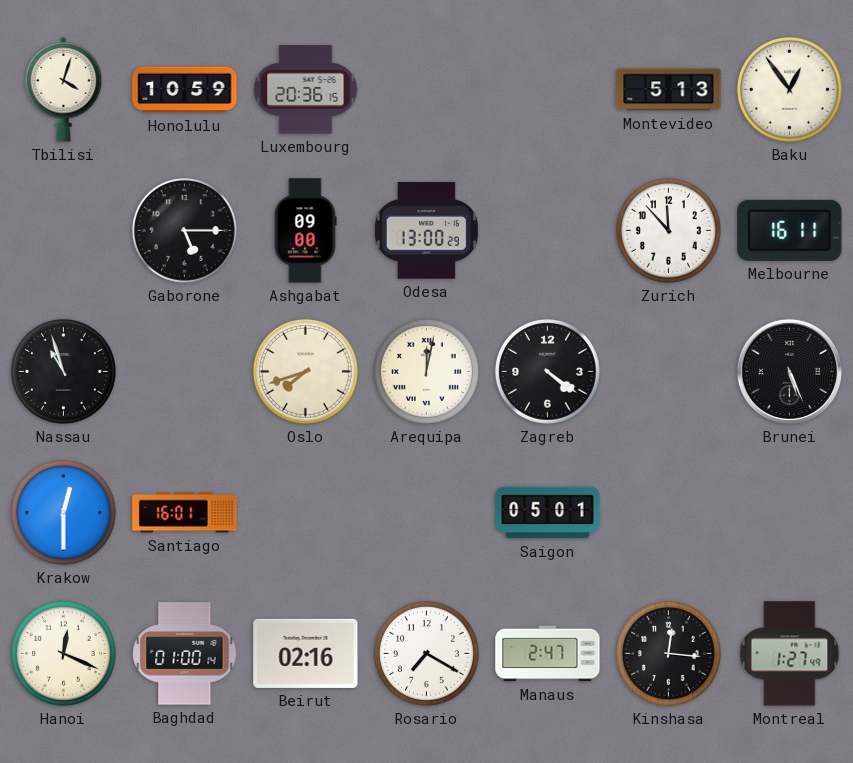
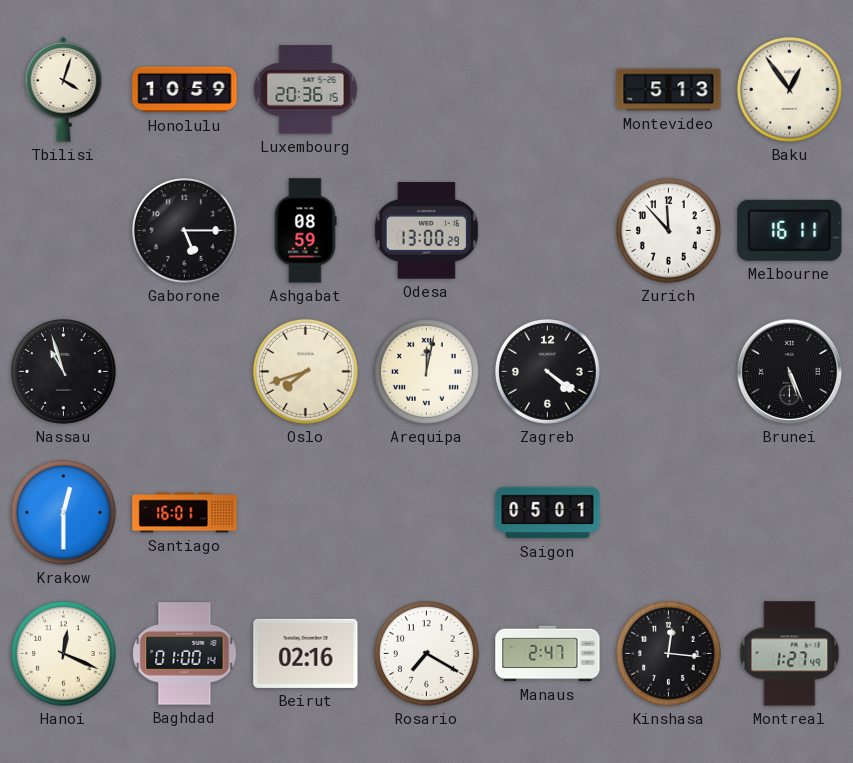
Ashgabat: 09:00 -> 08:59
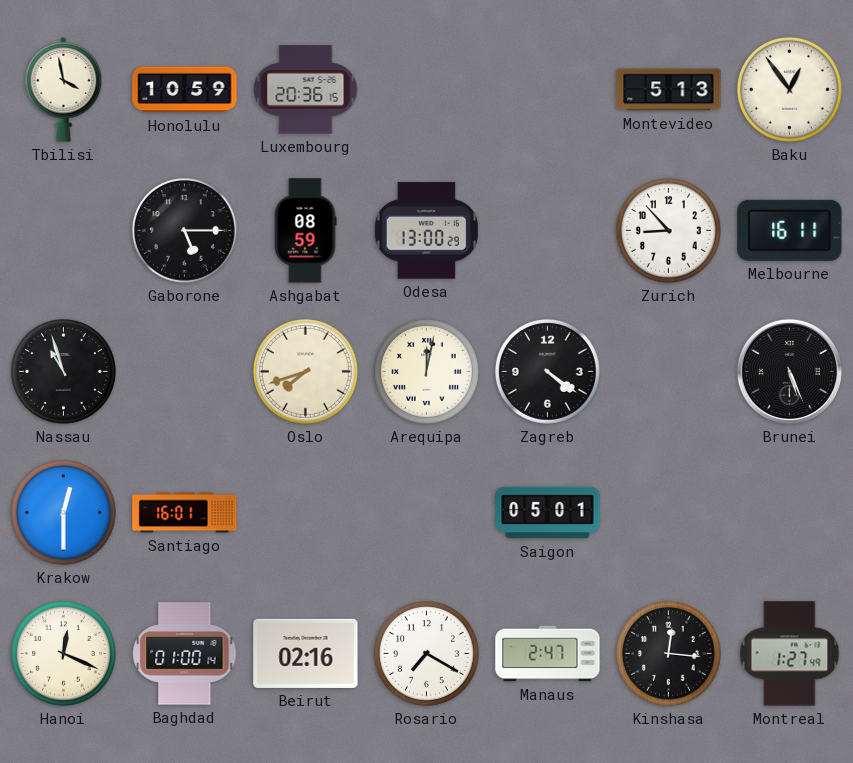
Tbilisi: 4:03 -> 3:58
Zurich: 11:53 -> 8:53
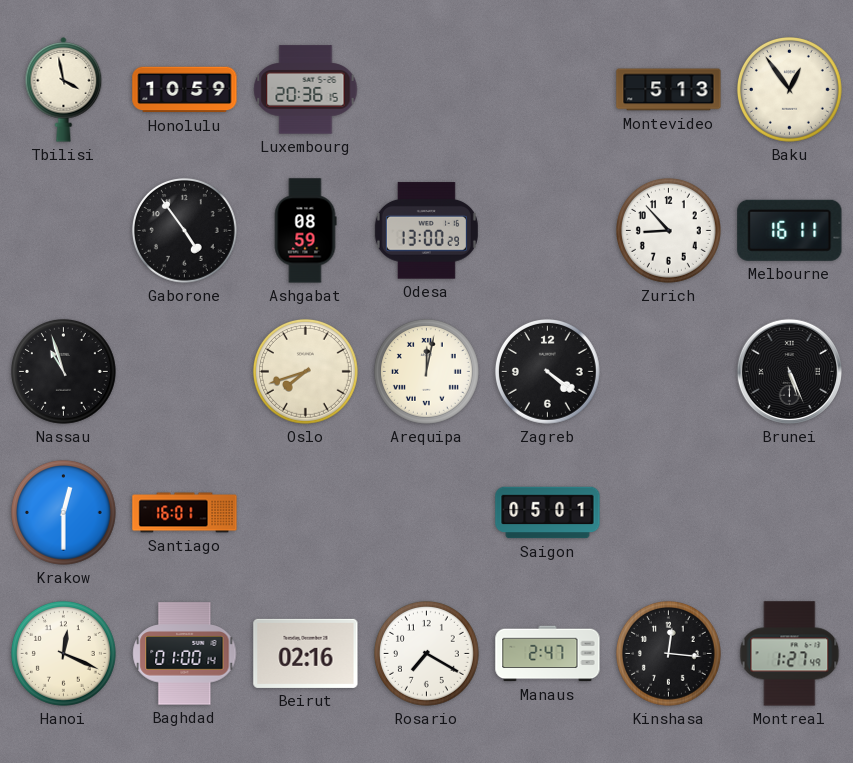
Gaborone: 5:15 -> 4:54
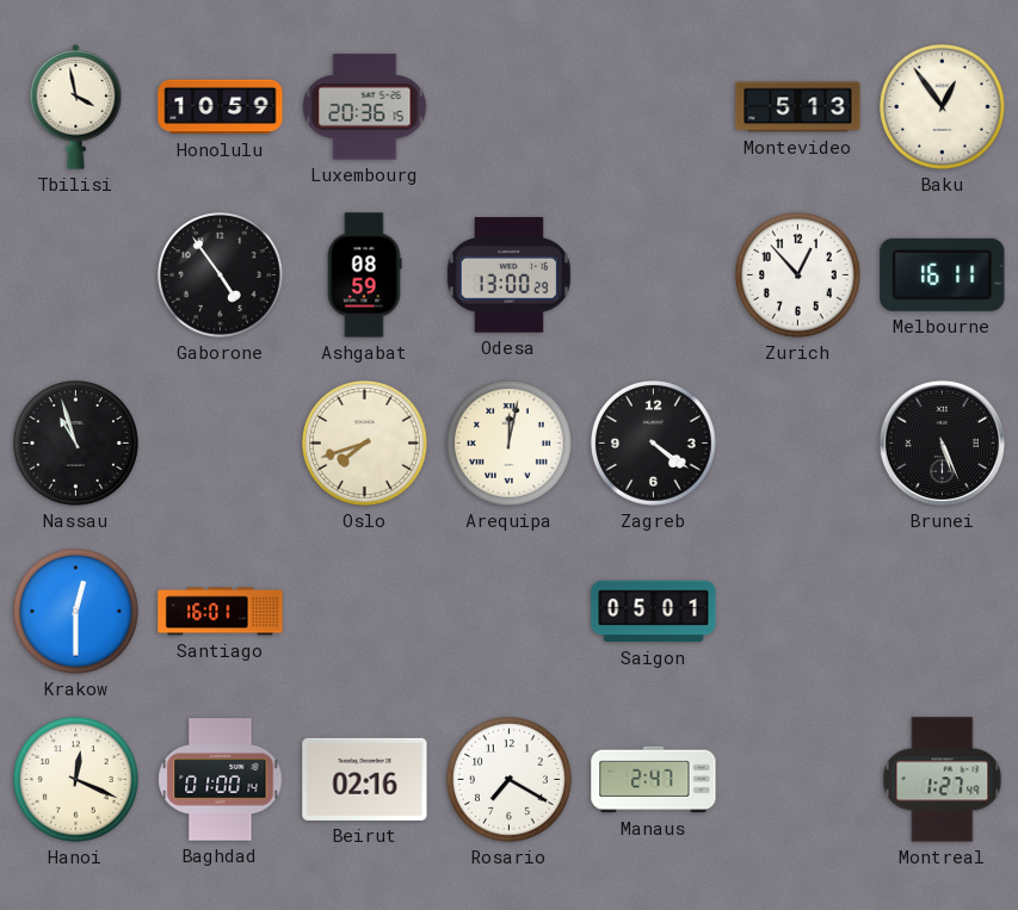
Zurich: 8:53 -> 12:53
Kinshasa: 12:16 -> none
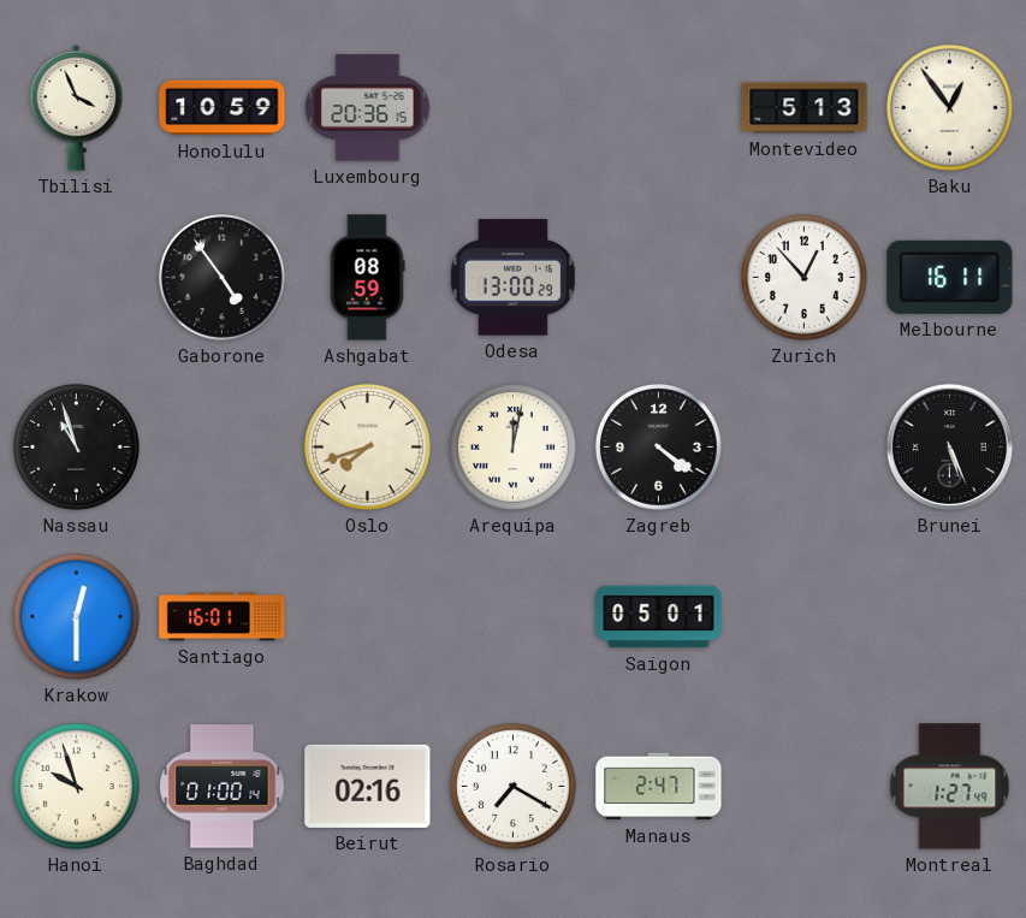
Tbilisi: 3:58 -> 3:56
Hanoi: 12:19 -> 9:57
